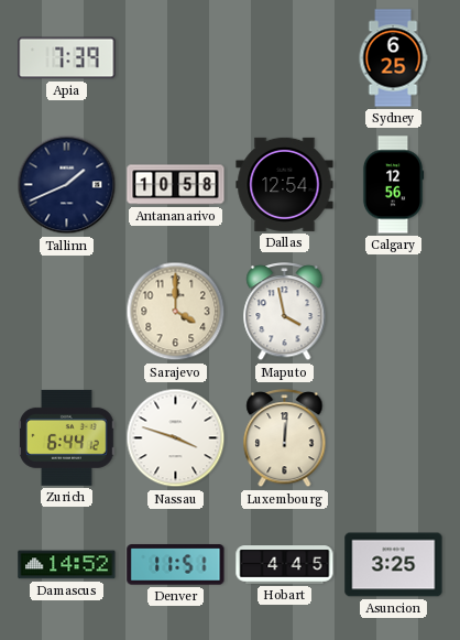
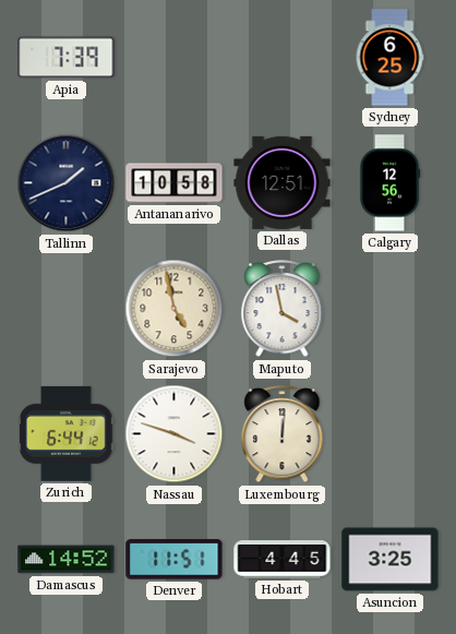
Dallas: 12:54 -> 12:51
Sarajevo: 4:00 -> 4:58
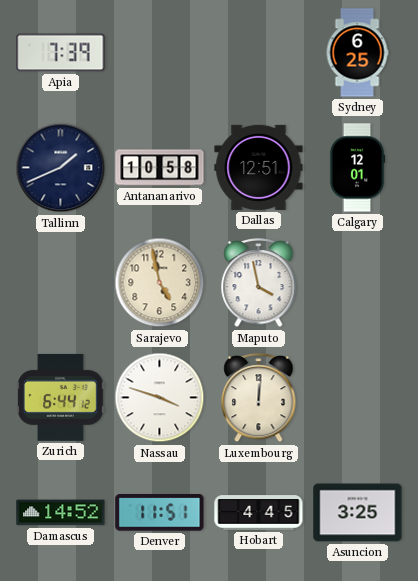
Calgary: 12:56 -> 12:01
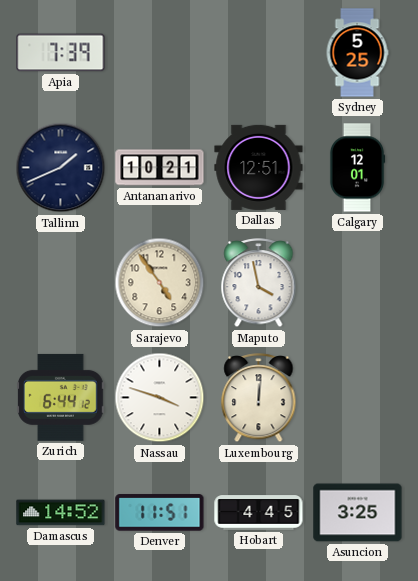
Sydney: 6:25 -> 5:25
Antananarivo: 10:58 -> 10:21
Sarajevo: 4:58 -> 4:54
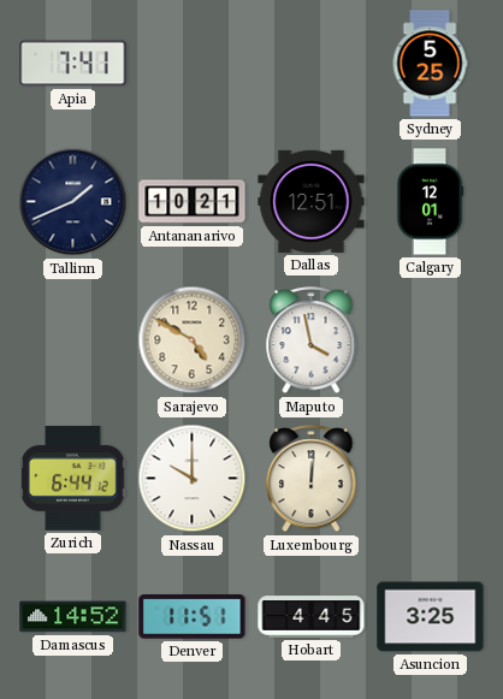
Apia: 7:39 -> 7:41
Sarajevo: 4:54 -> 4:50
Nassau: 3:48 -> 10:00
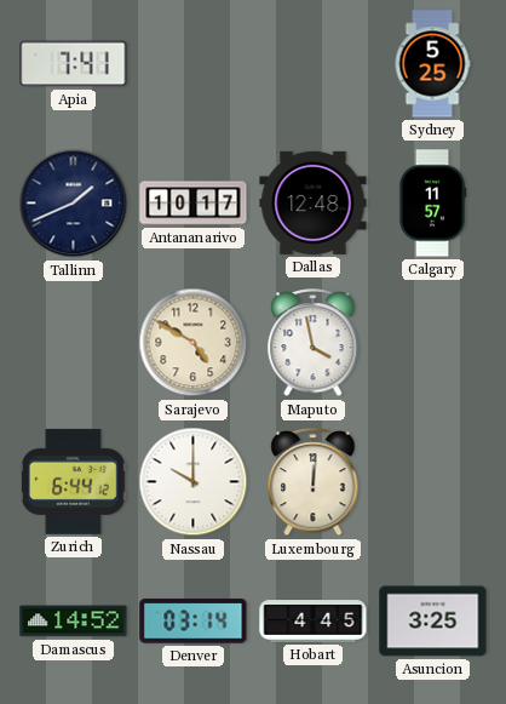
Antananarivo: 10:21 -> 10:17
Dallas: 12:51 -> 12:48
Calgary: 12:01 -> 11:57
Denver: 11:51 -> 03:14
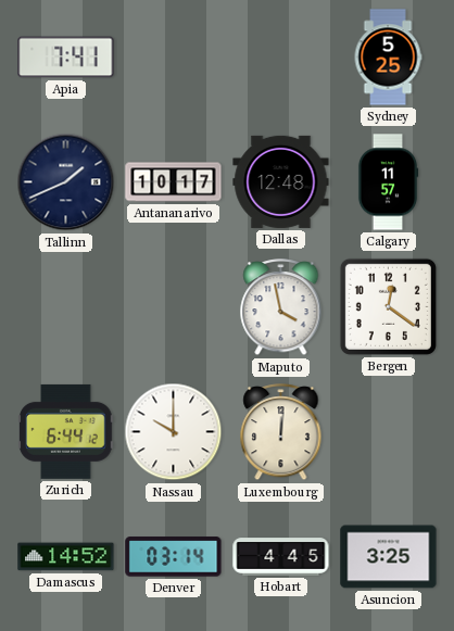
Sarajevo: 4:50 -> none
Bergen: none -> 12:21
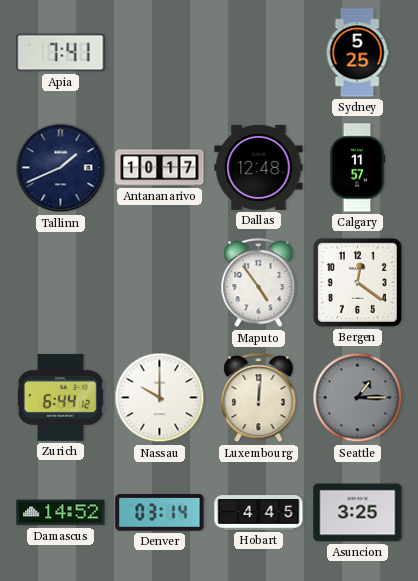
Maputo: 3:58 -> 4:54
Seattle: none -> 1:15
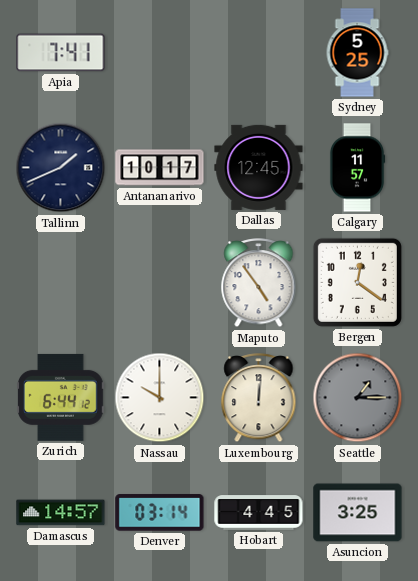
Dallas: 12:48 -> 12:45
Damascus: 14:52 -> 14:57
